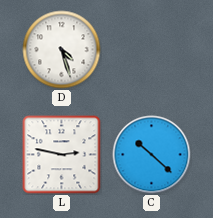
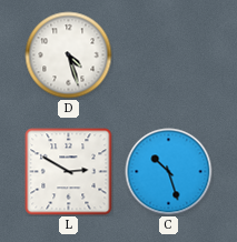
L: 2:47 -> 2:50
C: 10:22 -> 10:27
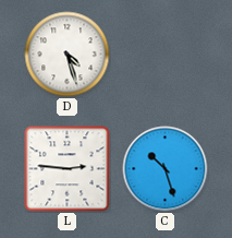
L: 2:50 -> 2:46
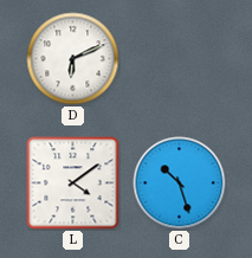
D: 4:27 -> 6:11
L: 2:46 -> 4:09
